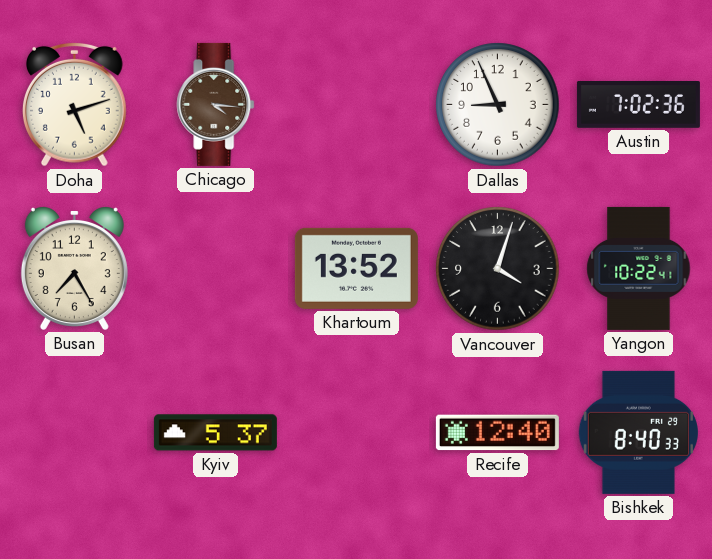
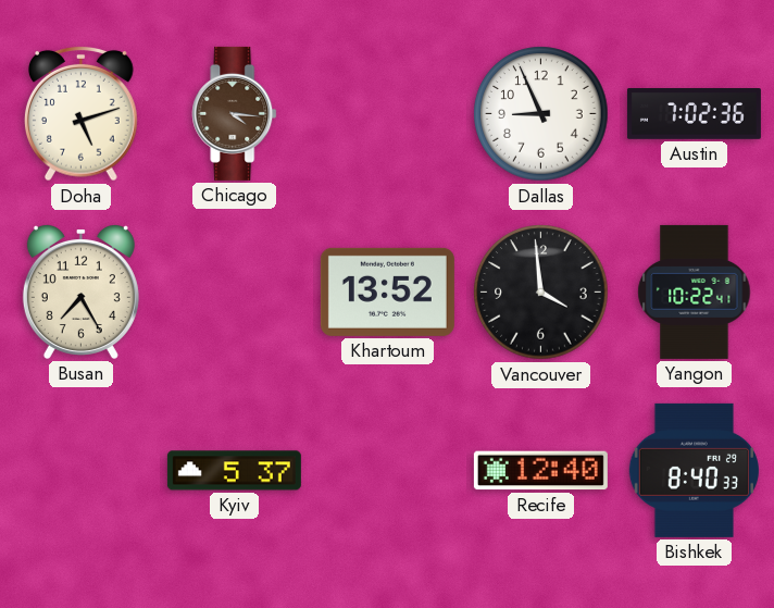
Vancouver: 4:03 -> 3:59
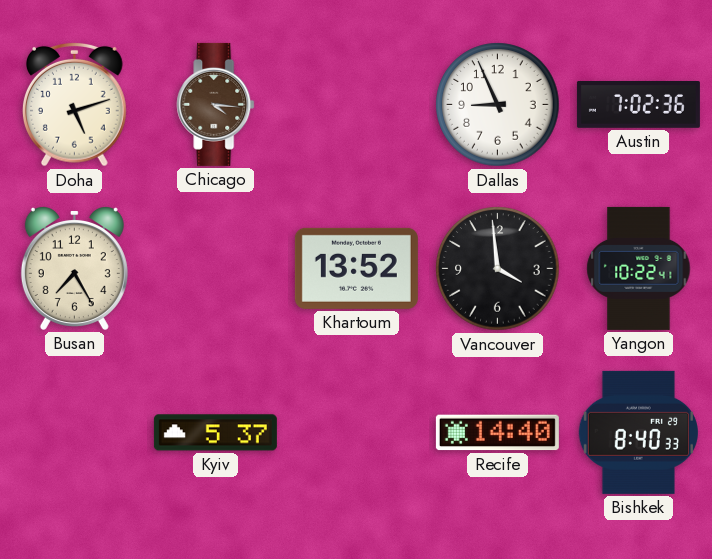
Recife: 12:40 -> 14:40
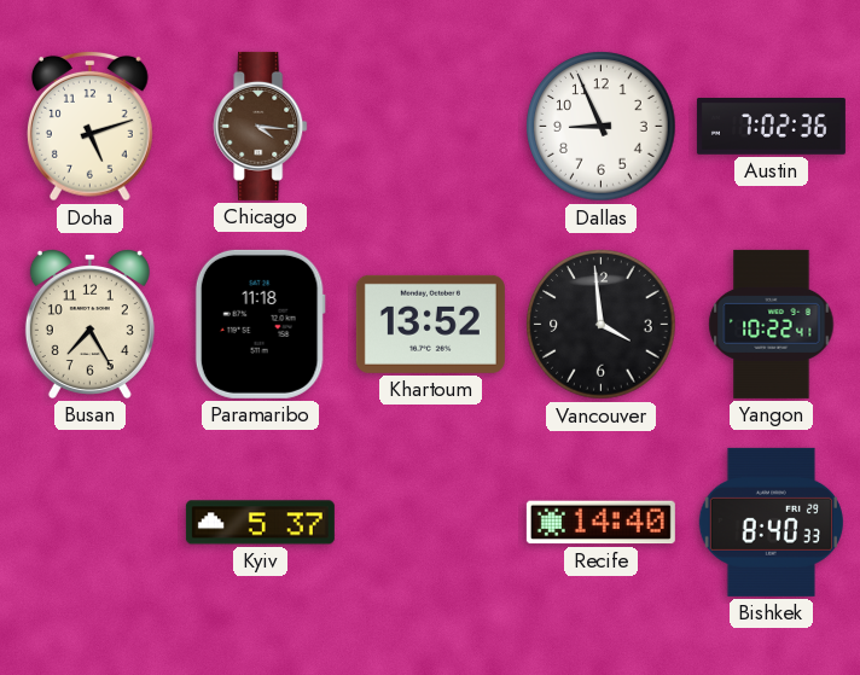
Paramaribo: none -> 11:18
